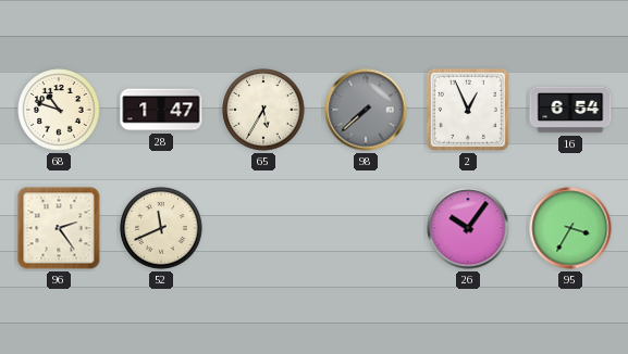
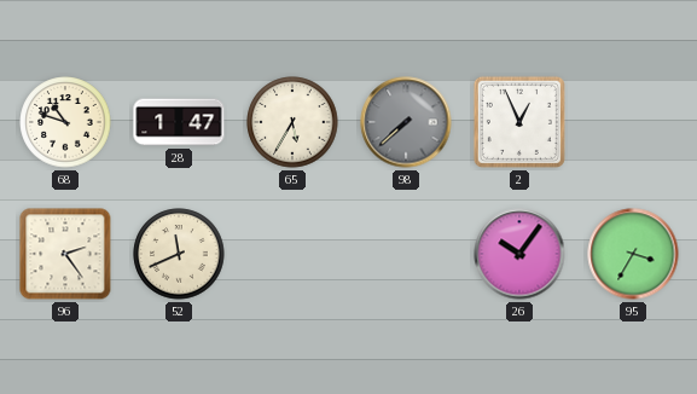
16: 6:54 -> none
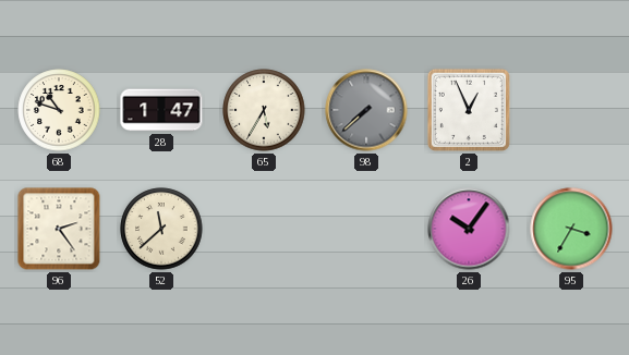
52: 11:41 -> 11:38
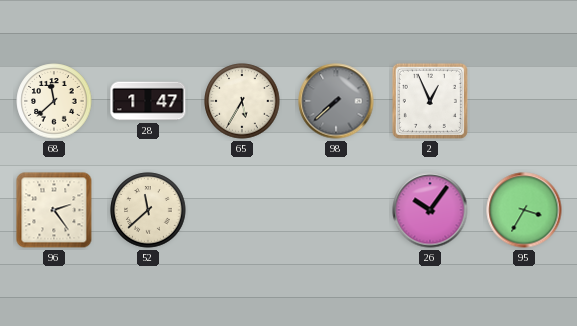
68: 10:48 -> 11:38
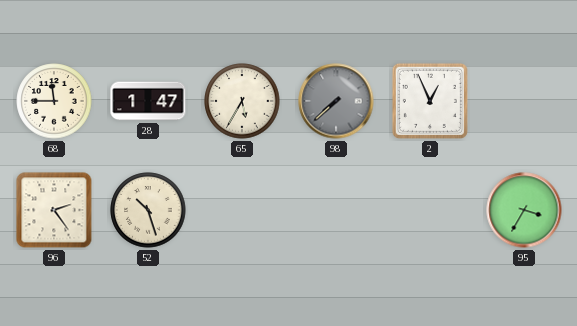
68: 11:38 -> 11:45
52: 11:38 -> 10:27
26: 10:06 -> none
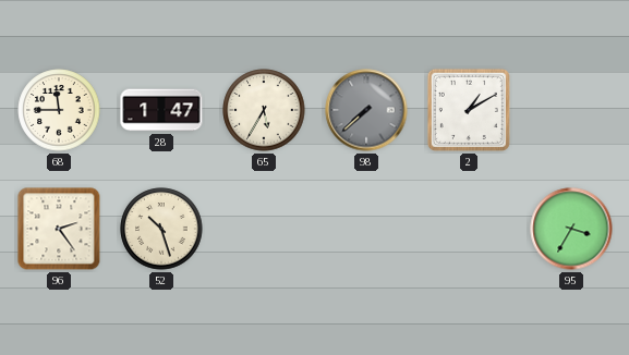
2: 12:56 -> 1:10
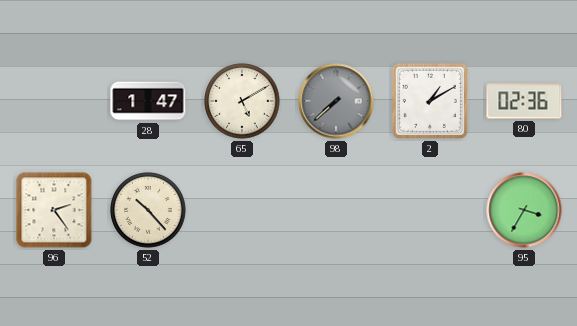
68: 11:45 -> none
65: 5:35 -> 5:10
80: none -> 02:36
52: 10:27 -> 10:23
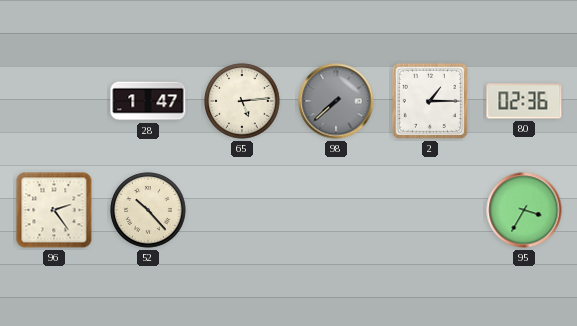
65: 5:10 -> 5:14
2: 1:10 -> 1:15
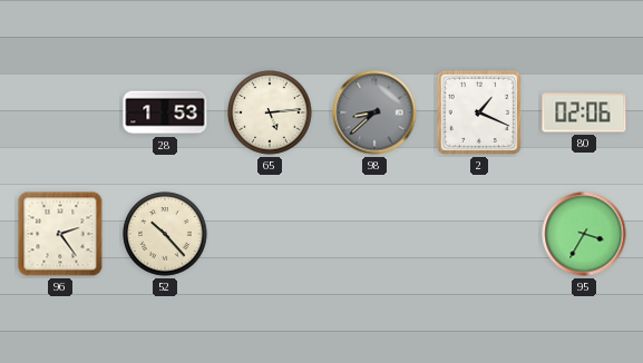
28: 1:47 -> 1:53
98: 7:38 -> 8:38
2: 1:15 -> 1:19
80: 02:36 -> 02:06
